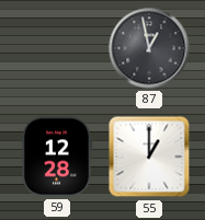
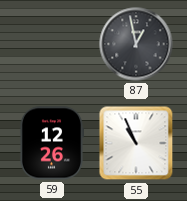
59: 12:28 -> 12:26
55: 1:00 -> 10:56
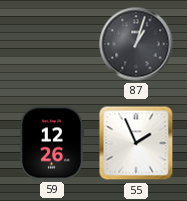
87: 12:58 -> 1:03
55: 10:56 -> 1:56
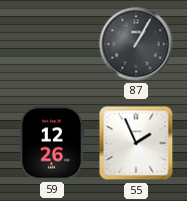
87: 1:03 -> 1:05
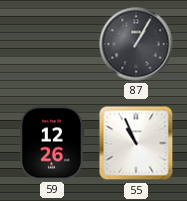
55: 1:56 -> 10:56
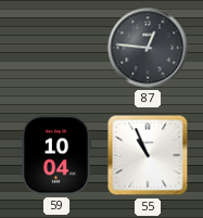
87: 1:05 -> 12:46
59: 12:26 -> 10:04
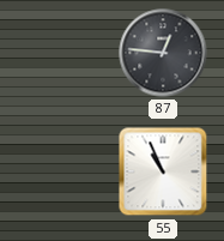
59: 10:04 -> none
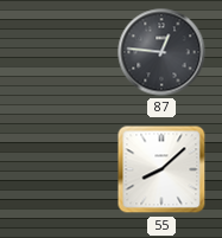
55: 10:56 -> 8:08
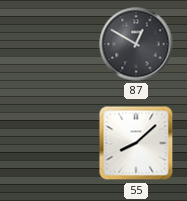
87: 12:46 -> 12:50
